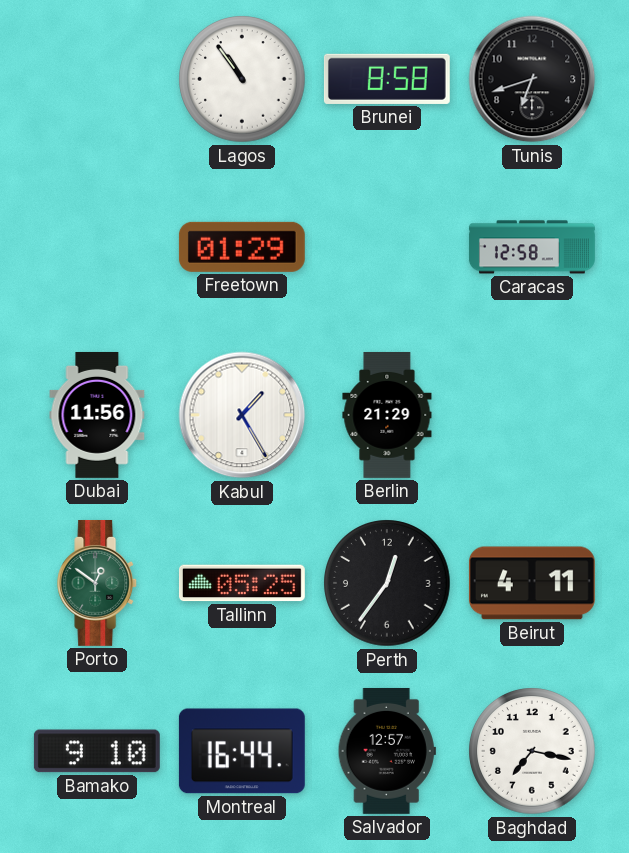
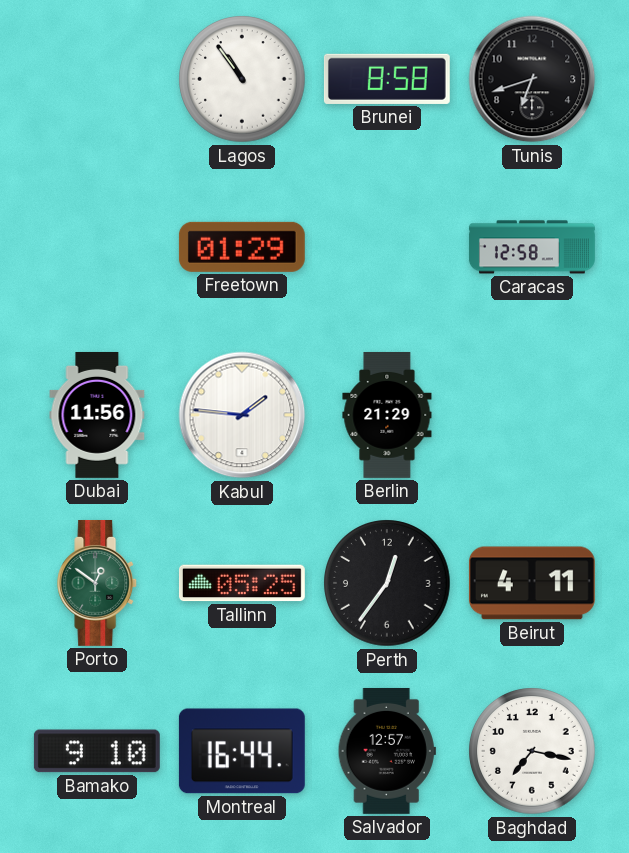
Kabul: 1:25 -> 1:46
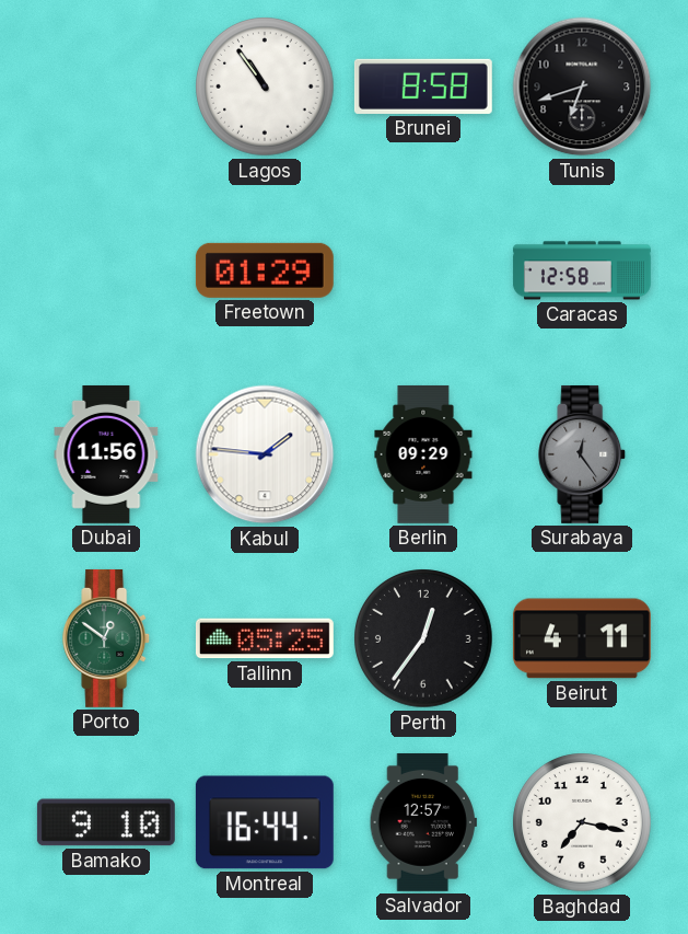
Berlin: 21:29 -> 09:29
Surabaya: none -> 12:24
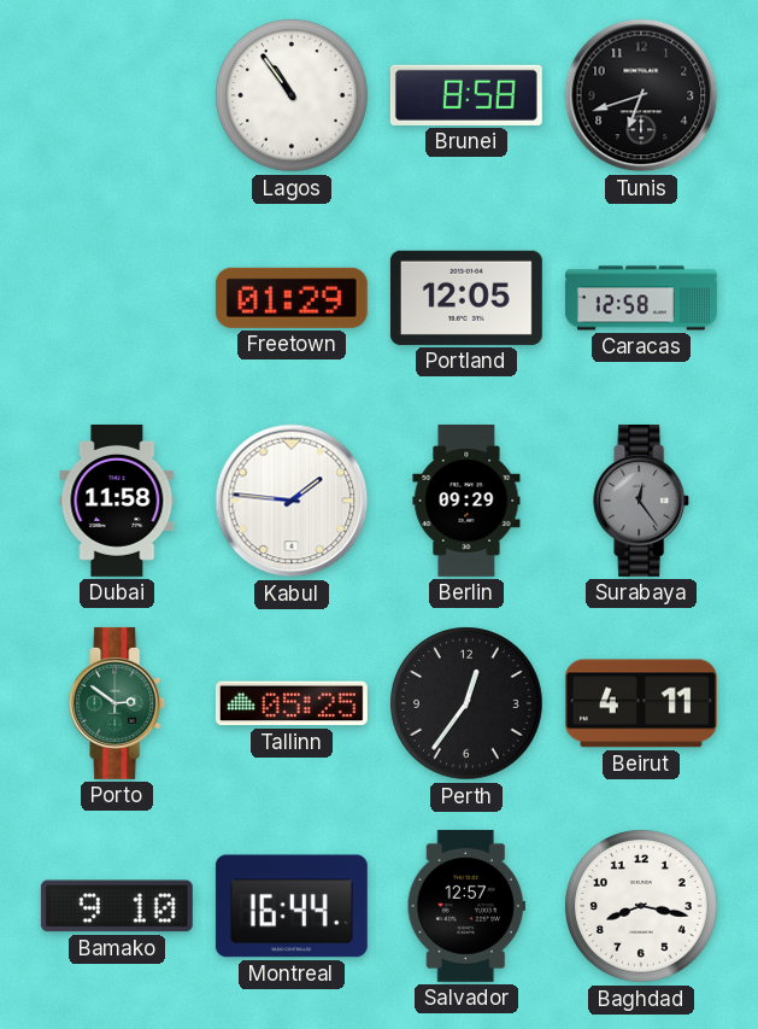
Portland: none -> 12:05
Dubai: 11:56 -> 11:58
Porto: 12:51 -> 2:51
Baghdad: 7:17 -> 8:17
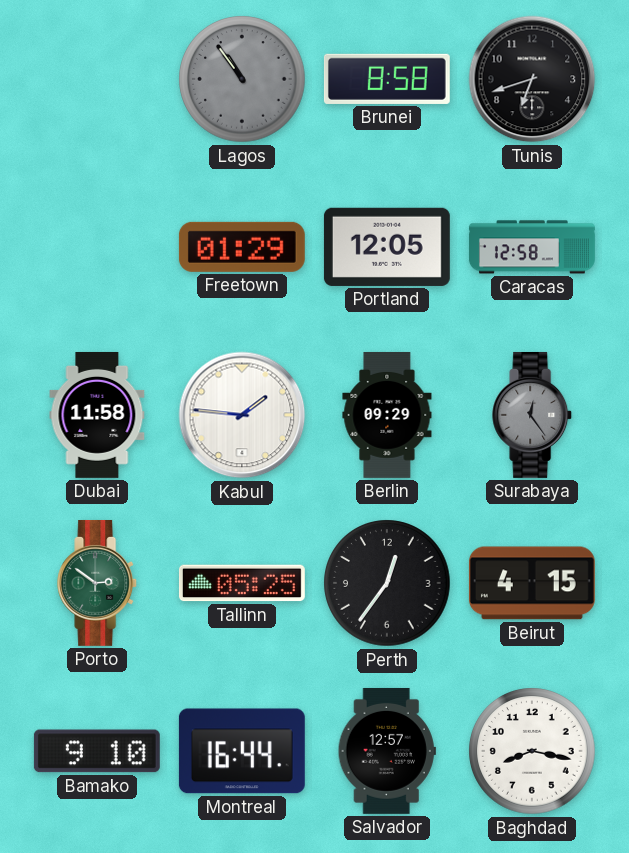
Lagos dial: white -> grey
Beirut: 4:11 -> 4:15
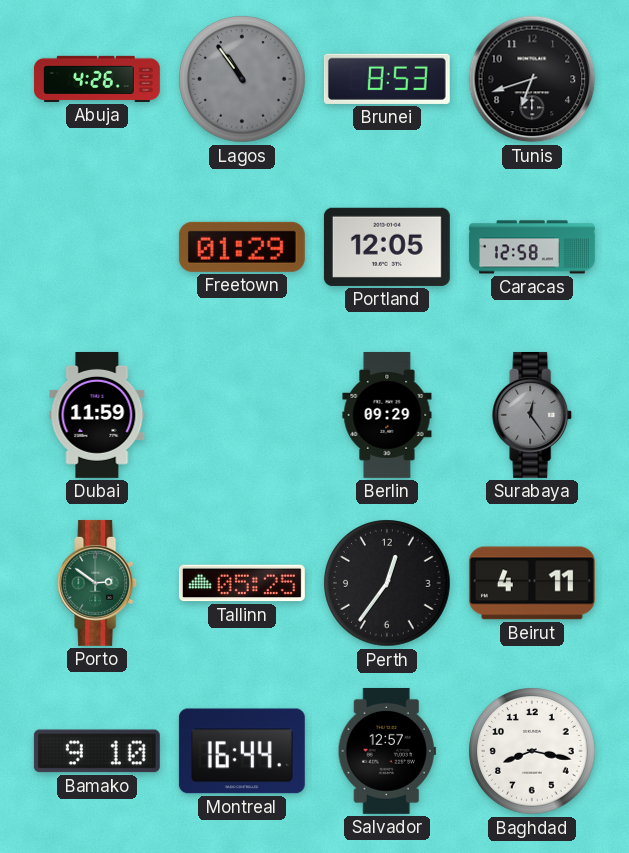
Abuja: none -> 4:26
Brunei: 8:58 -> 8:53
Dubai: 11:58 -> 11:59
Kabul: 1:46 -> none
Beirut: 4:15 -> 4:11
